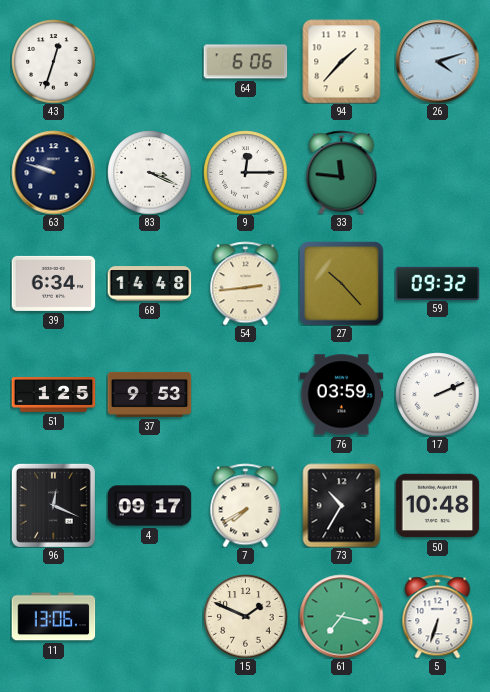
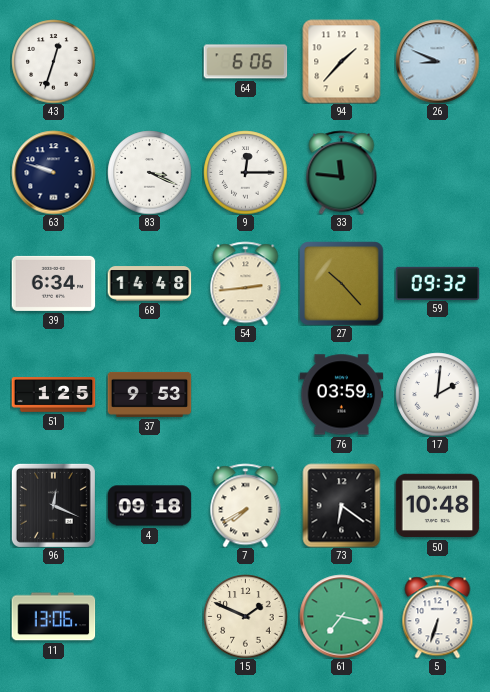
26: 4:12 -> 8:49
17: 2:11 -> 2:01
4: 09:17 -> 09:18
73: 10:35 -> 6:21
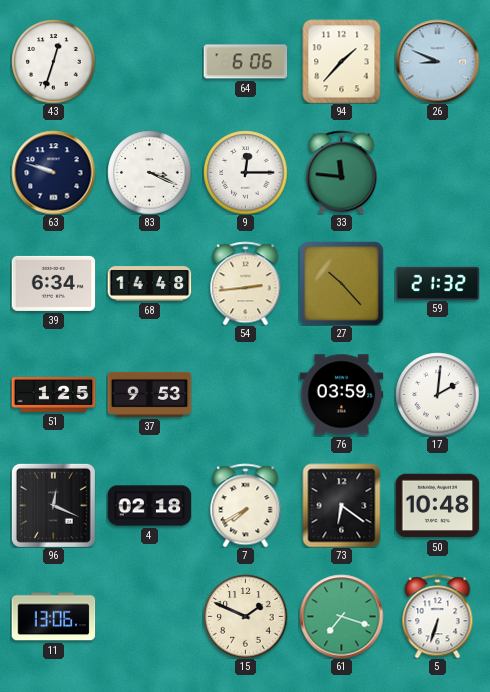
59: 09:32 -> 21:32
4: 09:18 -> 02:18
61: 7:17 -> 7:18
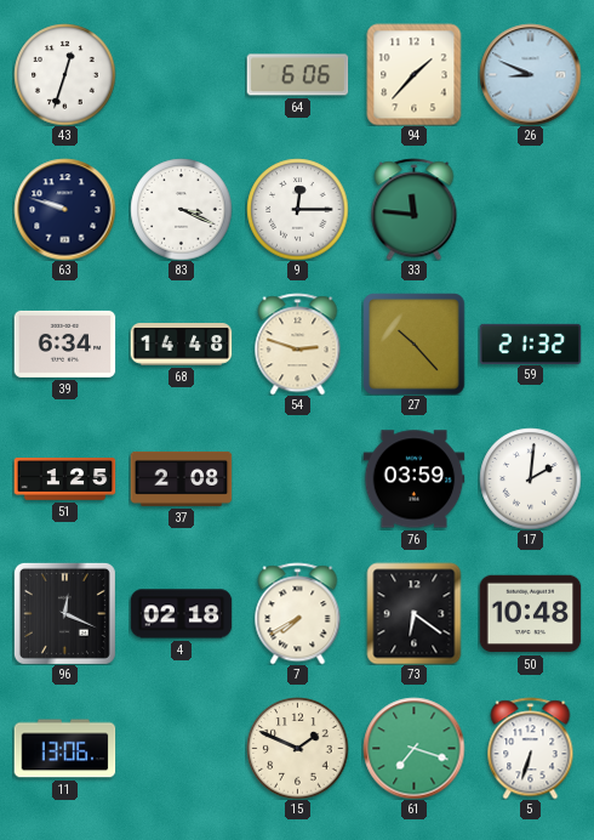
54: 2:44 -> 2:48
37: 9:53 -> 2:08
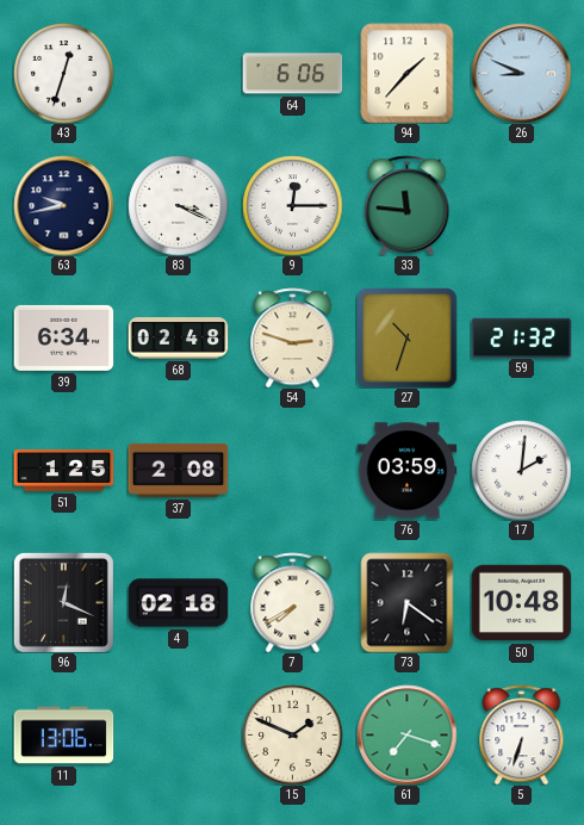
63: 9:48 -> 9:43
68: 14:48 -> 02:48
27: 10:23 -> 10:33
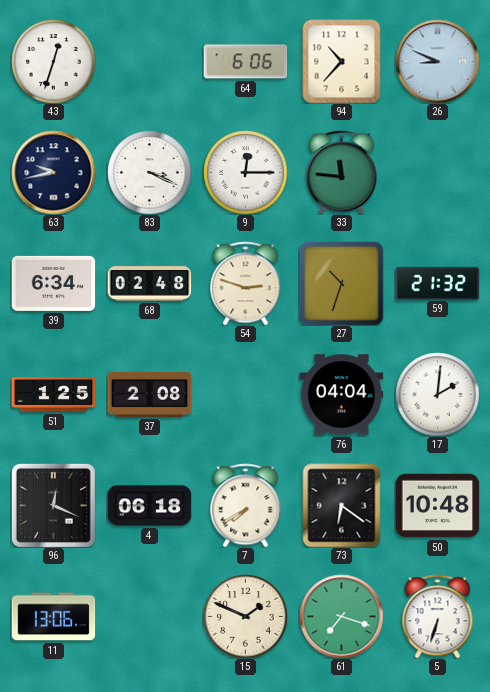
94: 1:37 -> 10:37
76: 03:59 -> 04:04
4: 02:18 -> 06:18
